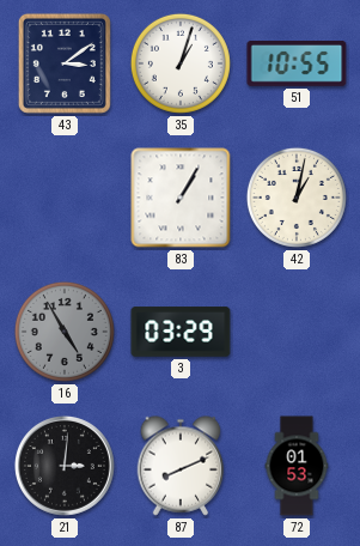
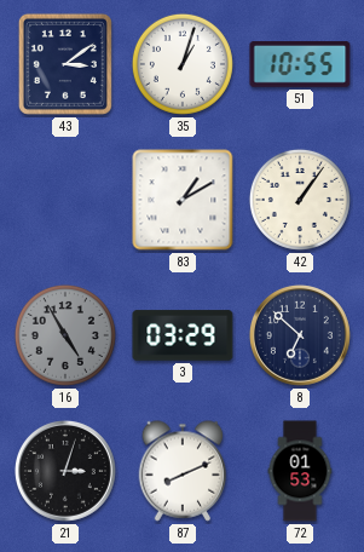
83: 1:05 -> 1:10
42: 1:02 -> 1:06
8: none -> 6:52
21: 3:01 -> 3:03
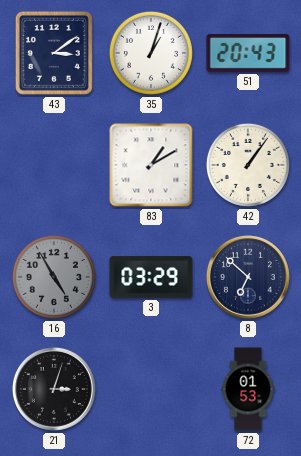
51: 10:55 -> 20:43
87: 8:11 -> none
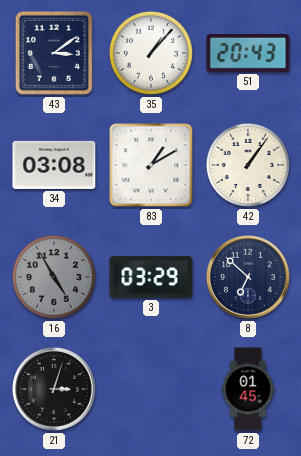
35: 1:03 -> 1:07
34: none -> 03:08
72: 01:53 -> 01:45
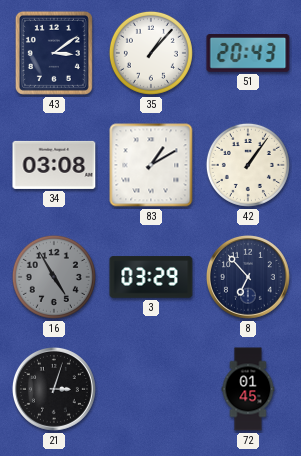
8: 6:52 -> 6:53
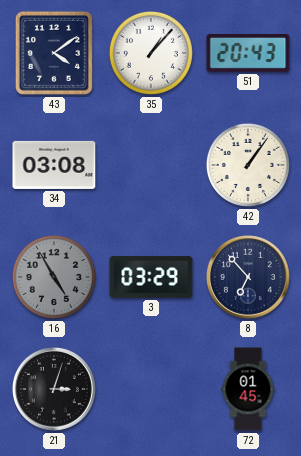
43: 3:09 -> 4:09
83: 1:10 -> none
